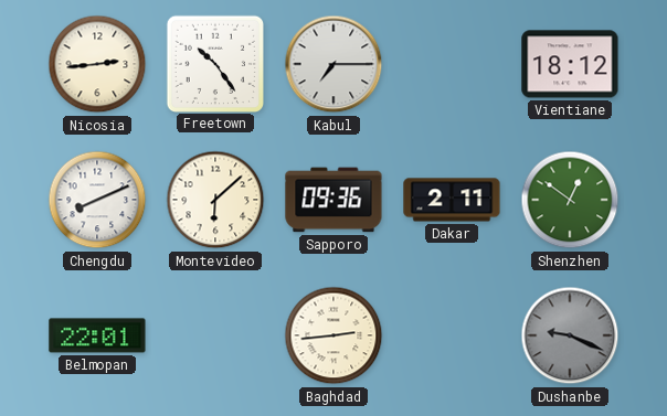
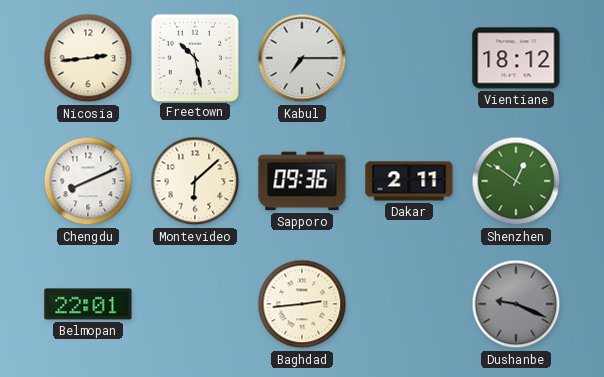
Freetown: 10:24 -> 10:28
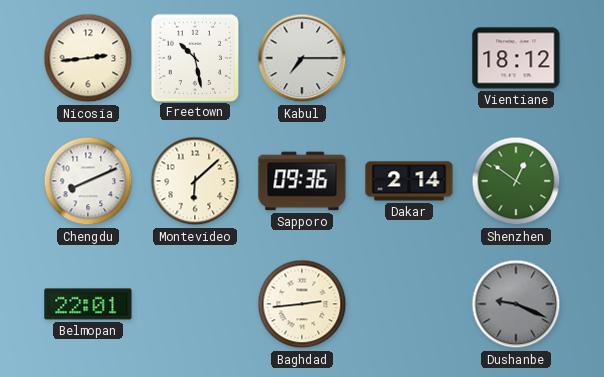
Dakar: 2:11 -> 2:14
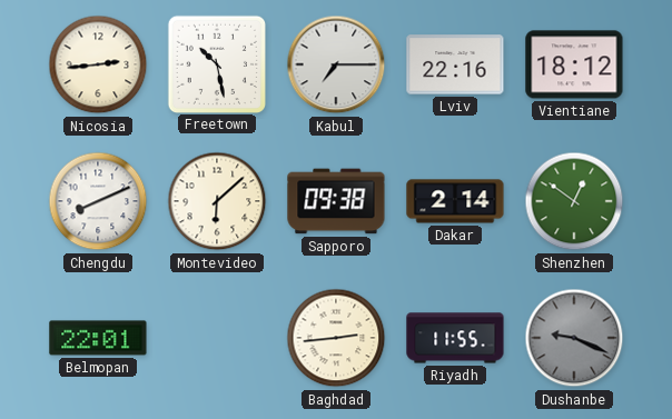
Lviv: none -> 22:16
Sapporo: 09:36 -> 09:38
Riyadh: none -> 11:55
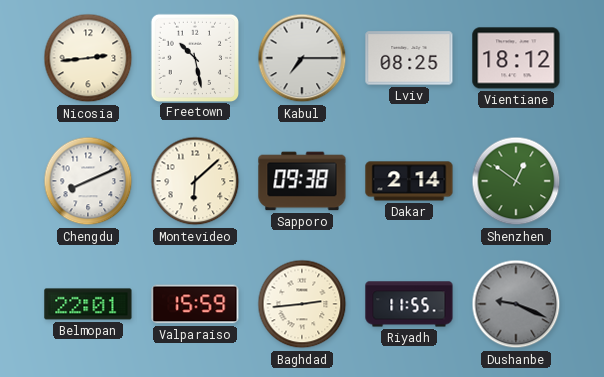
Lviv: 22:16 -> 08:25
Valparaiso: none -> 15:59
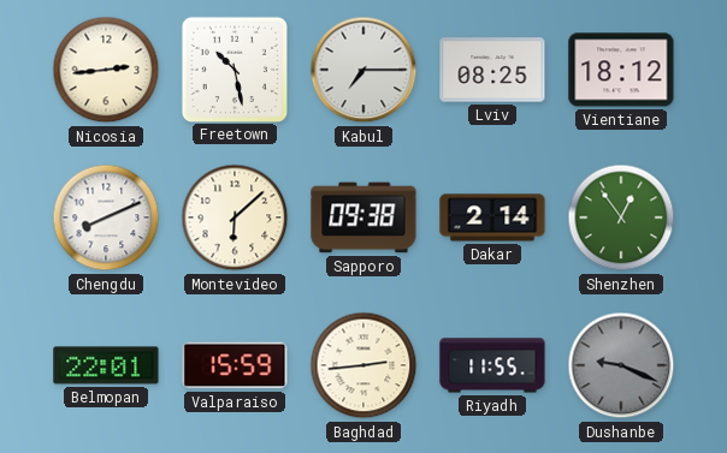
Shenzhen: 12:51 -> 12:54
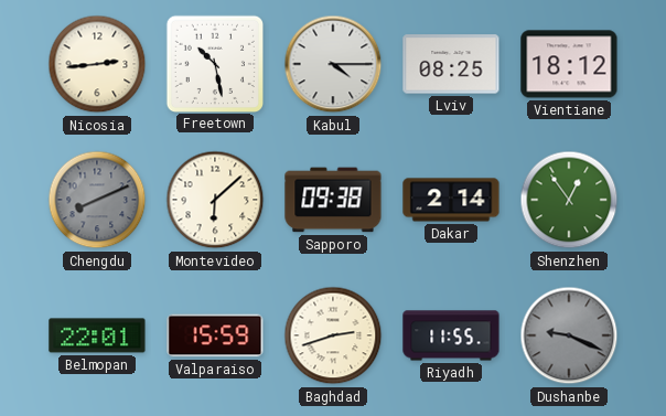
Kabul: 7:15 -> 4:15
Chengdu dial: white -> grey
Baghdad: 2:44 -> 2:42
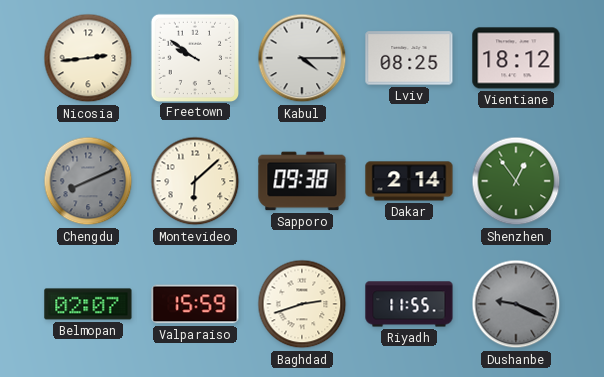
Freetown: 10:28 -> 9:51
Belmopan: 22:01 -> 02:07
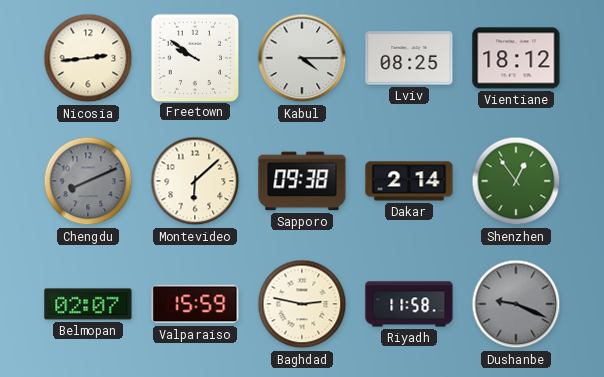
Baghdad: 2:42 -> 2:47
Riyadh: 11:55 -> 11:58
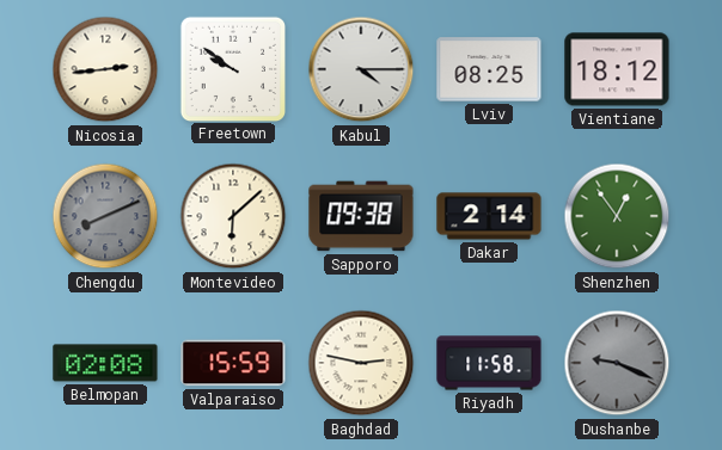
Belmopan: 02:07 -> 02:08
